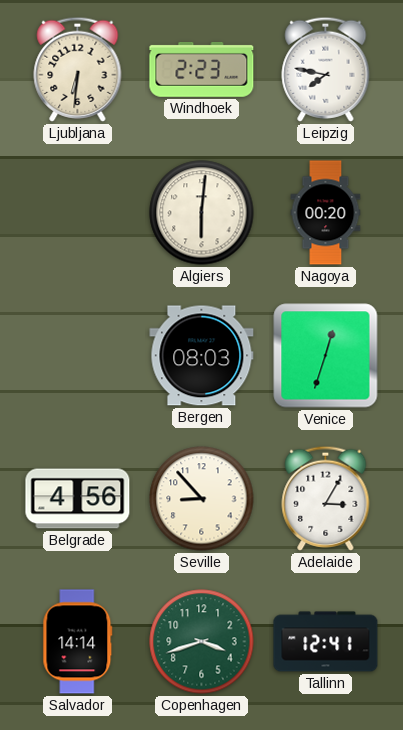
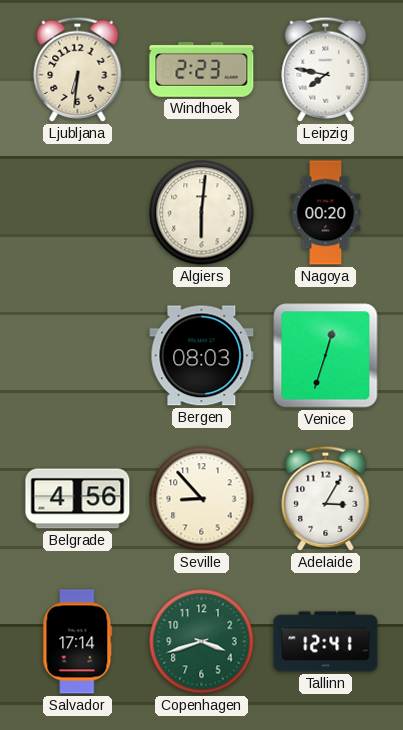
Salvador: 14:14 -> 17:14
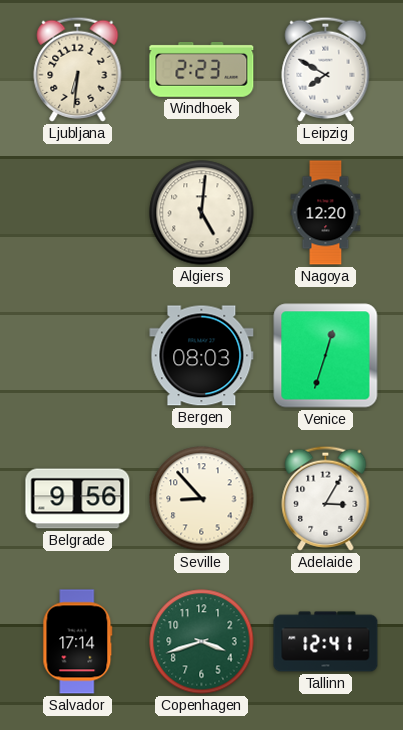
Leipzig: 7:47 -> 7:50
Algiers: 6:01 -> 5:01
Nagoya: 00:20 -> 12:20
Belgrade: 4:56 -> 9:56
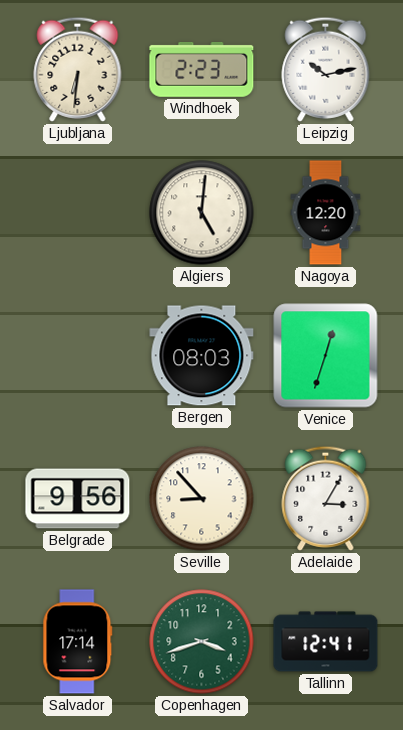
Leipzig: 7:50 -> 10:13
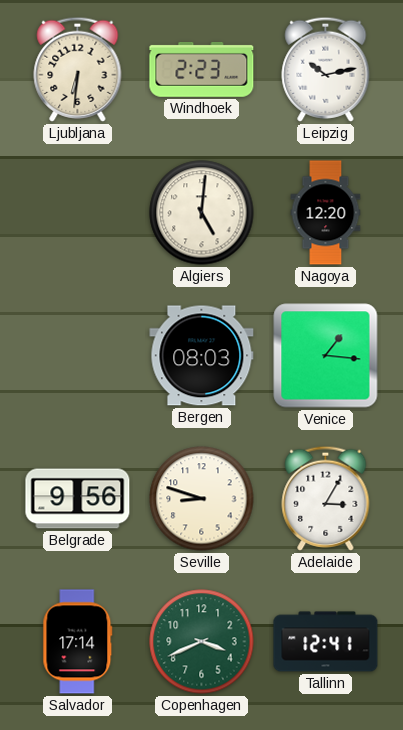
Venice: 12:33 -> 1:16
Seville: 8:53 -> 8:48
Copenhagen: 3:42 -> 3:41
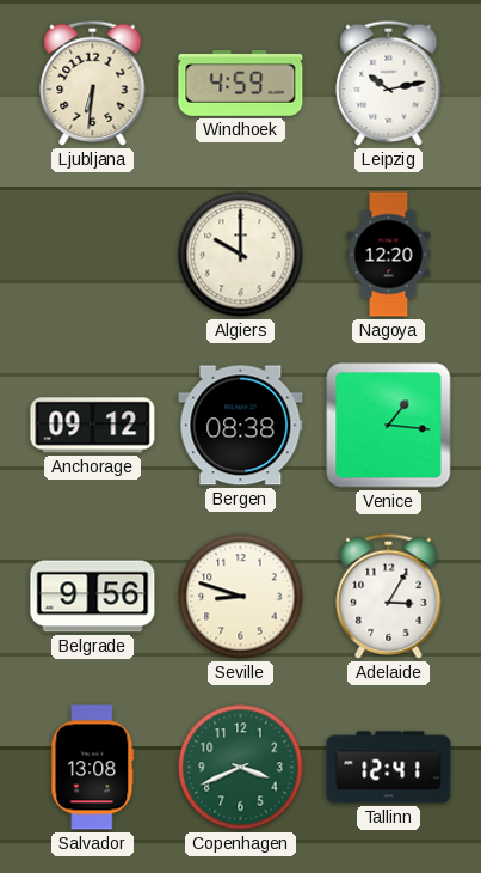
Windhoek: 2:23 -> 4:59
Algiers: 5:01 -> 10:00
Anchorage: none -> 09:12
Bergen: 08:03 -> 08:38
Salvador: 17:14 -> 13:08
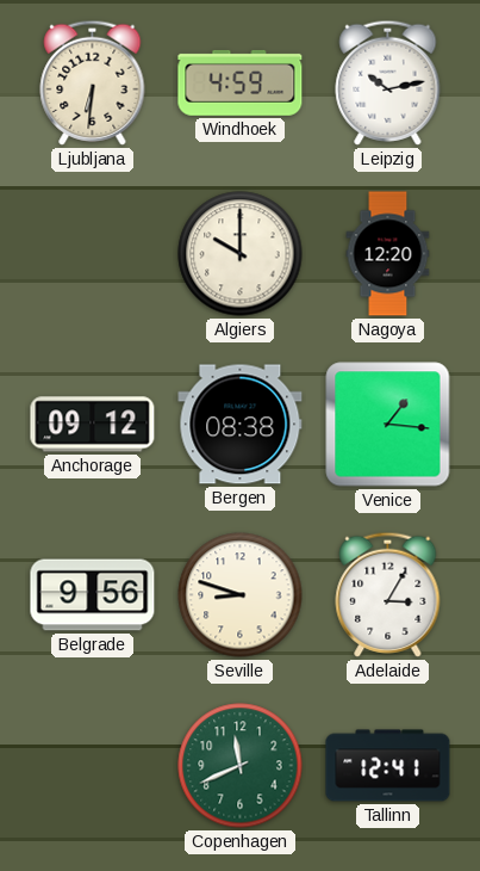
Salvador: 13:08 -> none
Copenhagen: 3:41 -> 11:41
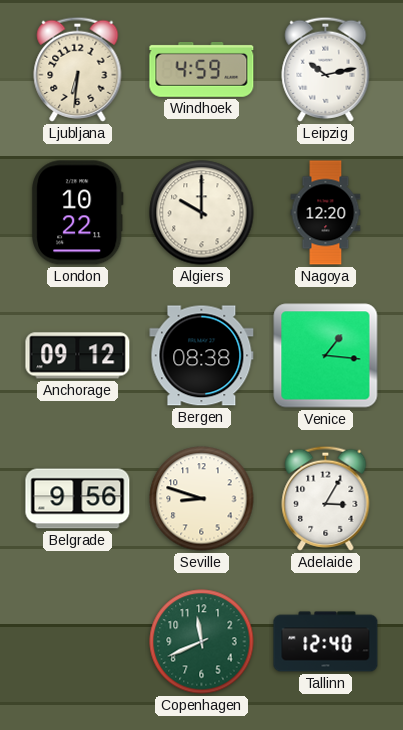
London: none -> 10:22
Tallinn: 12:41 -> 12:40
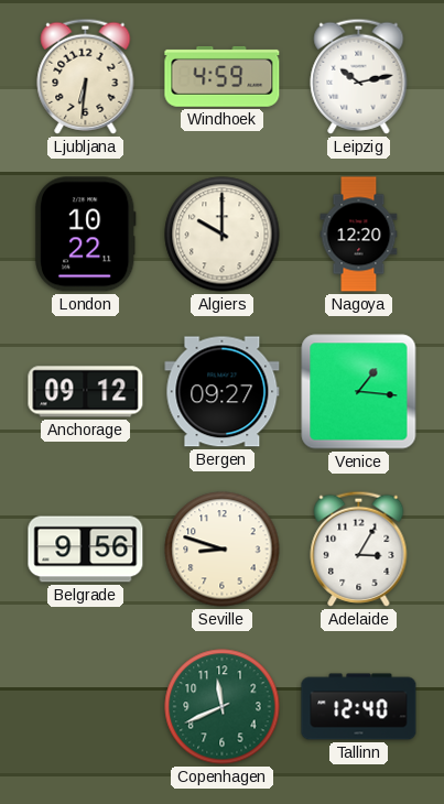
Bergen: 08:38 -> 09:27
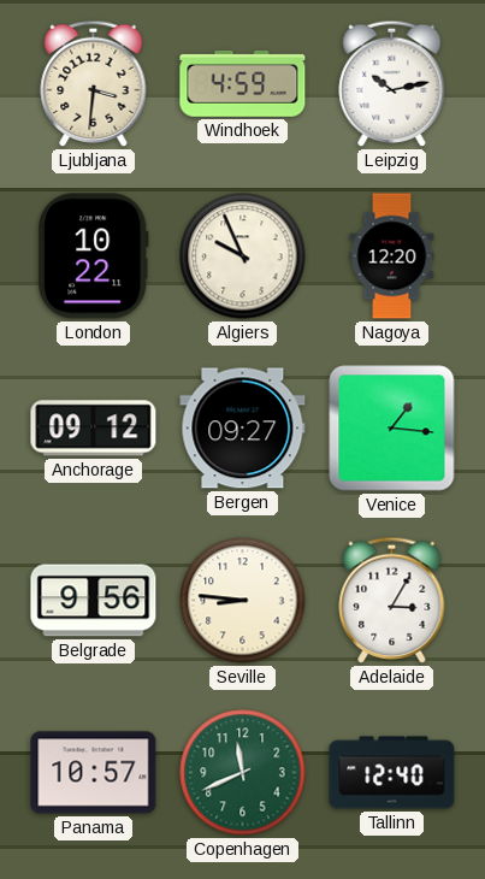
Ljubljana: 6:31 -> 3:31
Algiers: 10:00 -> 9:56
Seville: 8:48 -> 8:46
Panama: none -> 10:57
